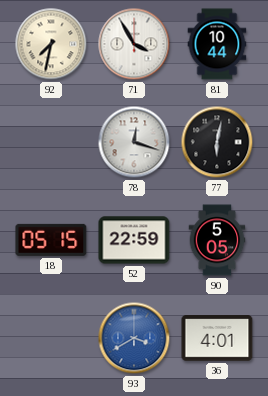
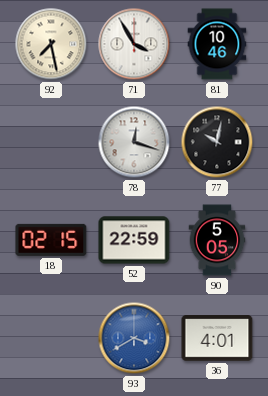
92: 7:32 -> 7:28
81: 10:44 -> 10:46
77: 6:02 -> 10:02
18: 05:15 -> 02:15
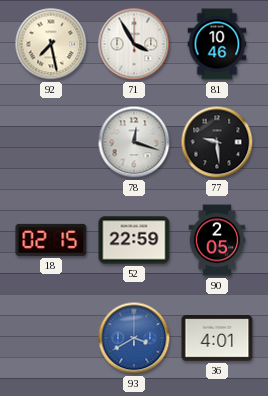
77: 10:02 -> 9:29
90: 5:05 -> 2:05
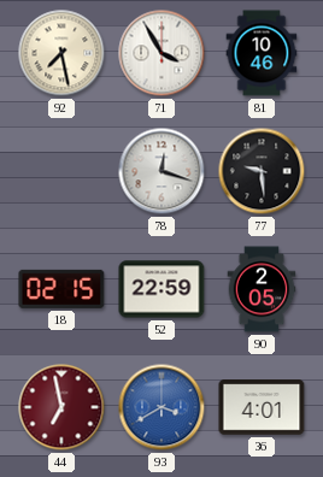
44: none -> 6:58
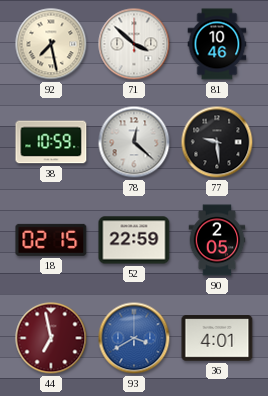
71: 3:55 -> 3:52
38: none -> 10:59
78: 12:18 -> 12:22
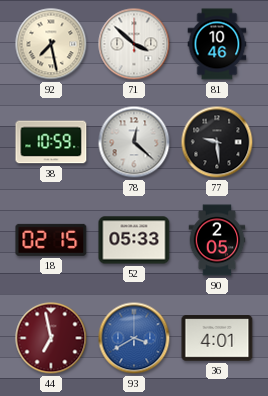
52: 22:59 -> 05:33
